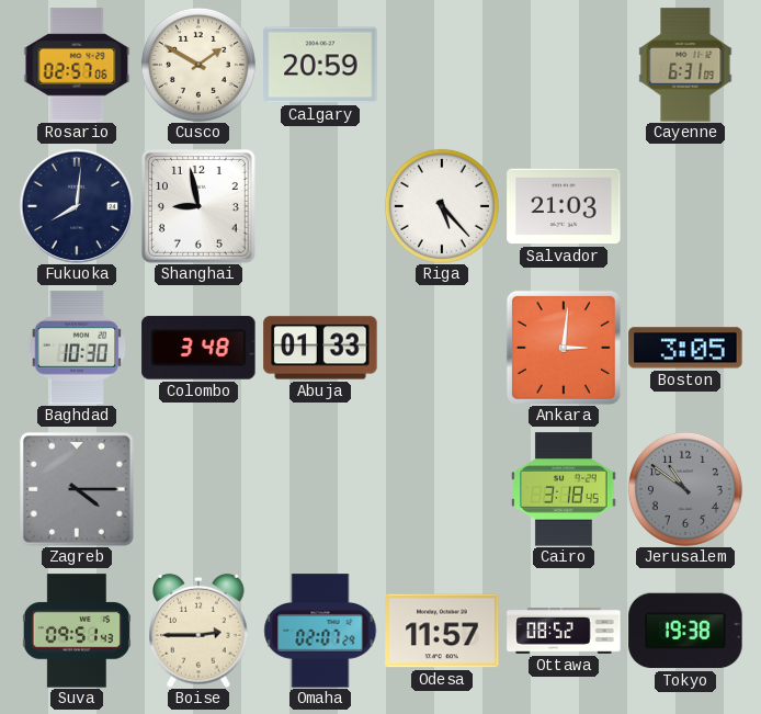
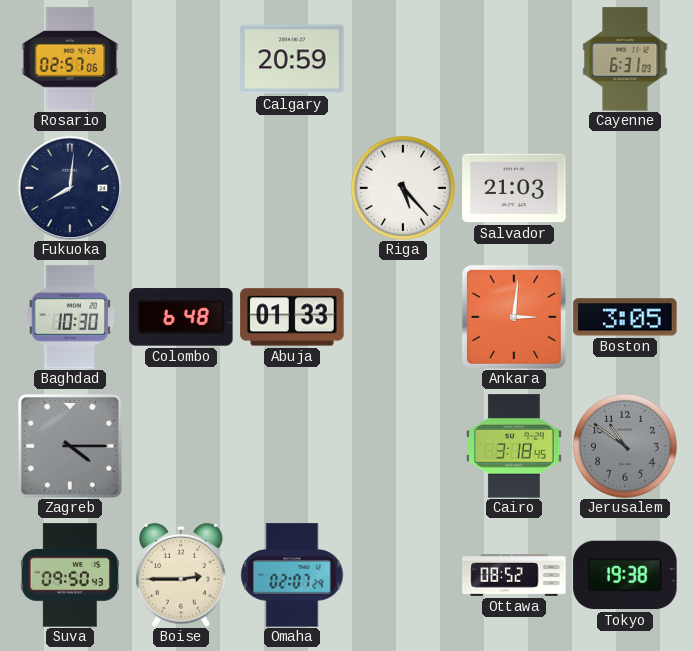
Cusco: 1:50 -> none
Shanghai: 8:58 -> none
Colombo: 3:48 -> 6:48
Suva: 09:51 -> 09:50
Odesa: 11:57 -> none
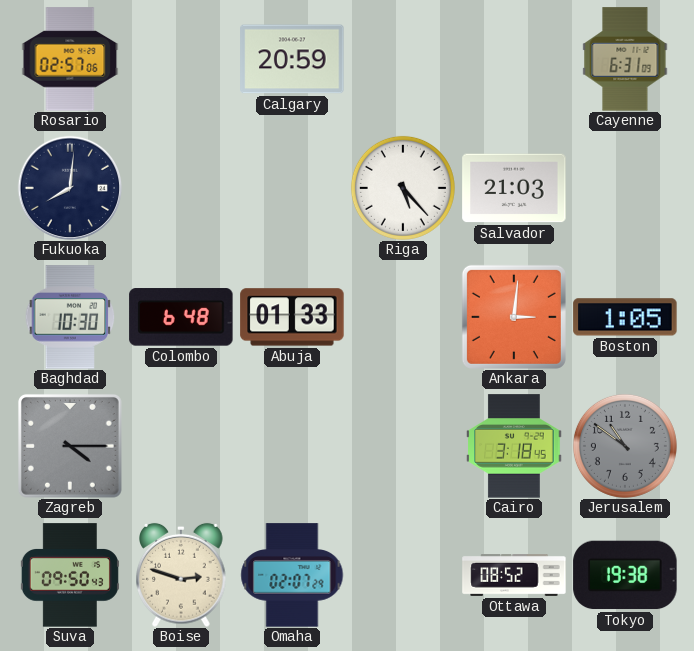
Boston: 3:05 -> 1:05
Boise: 2:45 -> 2:48
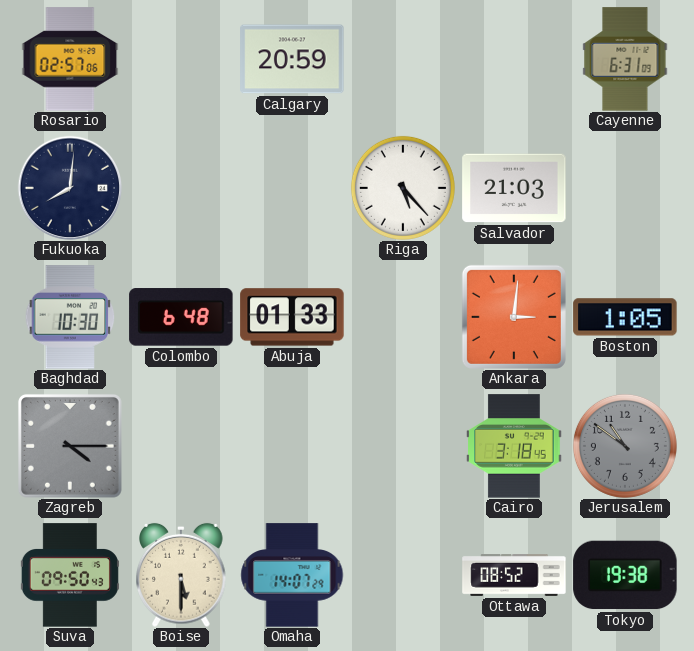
Boise: 2:48 -> 5:30
Omaha: 02:07 -> 14:07
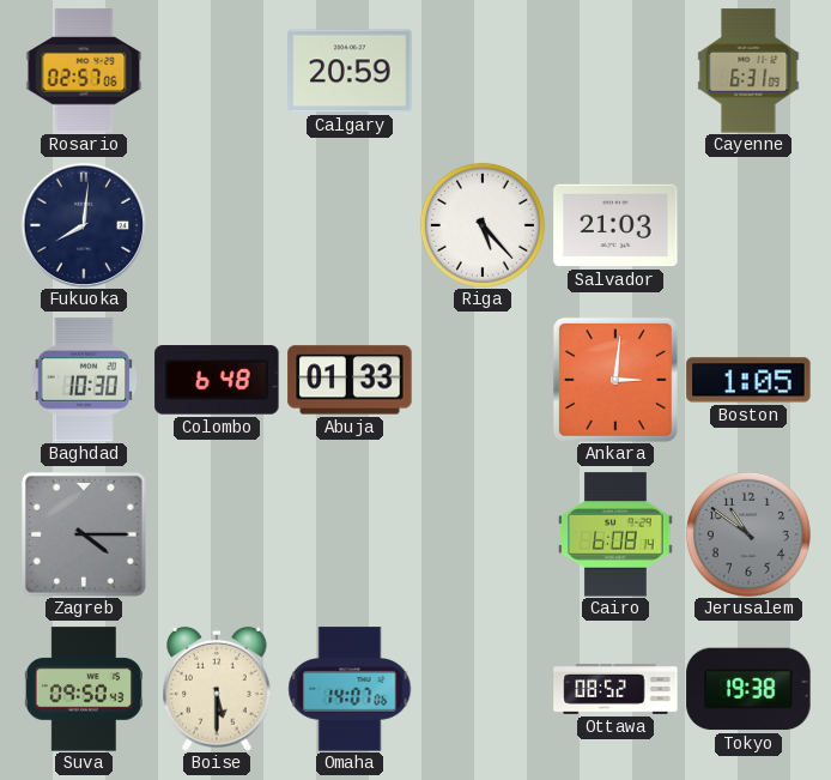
Cairo: 3:18 -> 6:08
Omaha: 14:07:29 -> 14:07:06
